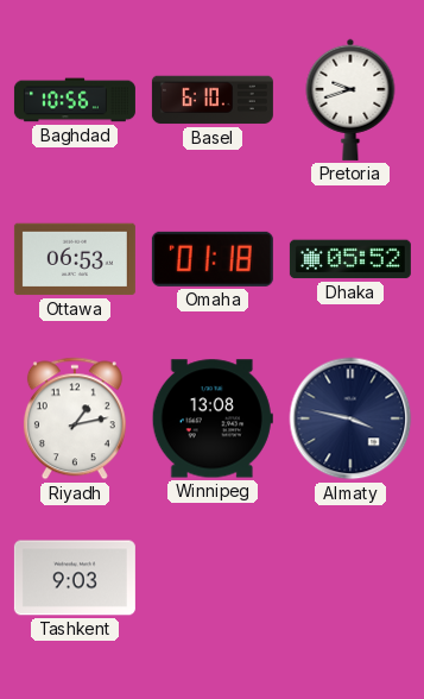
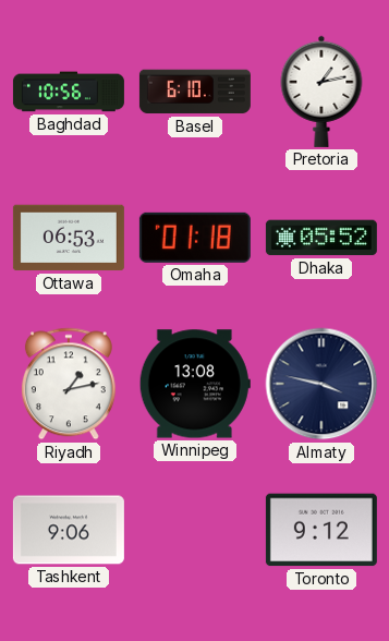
Pretoria: 9:42 -> 1:13
Tashkent: 9:03 -> 9:06
Toronto: none -> 9:12
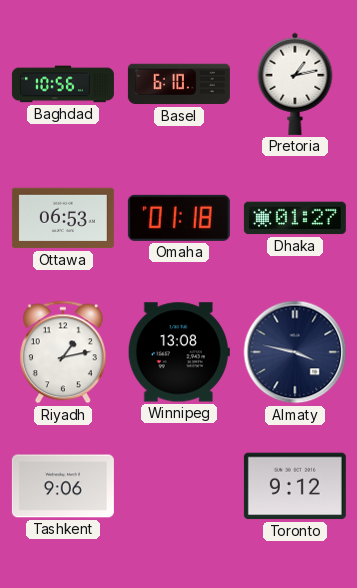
Dhaka: 05:52 -> 01:27
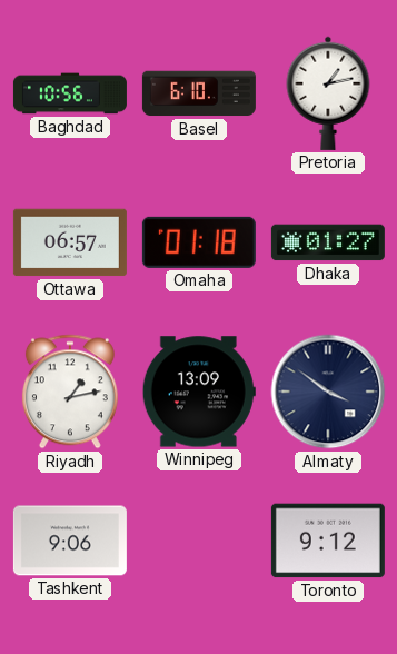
Ottawa: 06:53 -> 06:57
Winnipeg: 13:08 -> 13:09
Almaty: 3:47 -> 3:51
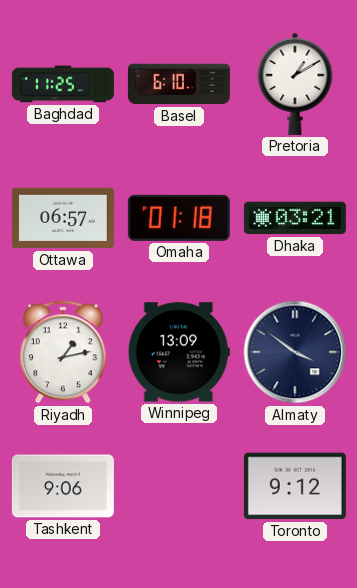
Baghdad: 10:56 -> 11:25
Pretoria: 1:13 -> 1:10
Dhaka: 01:27 -> 03:21
